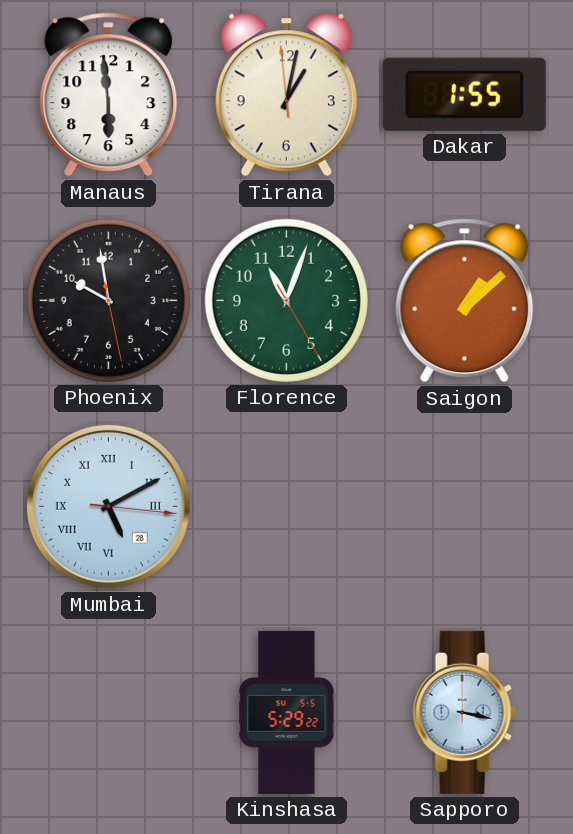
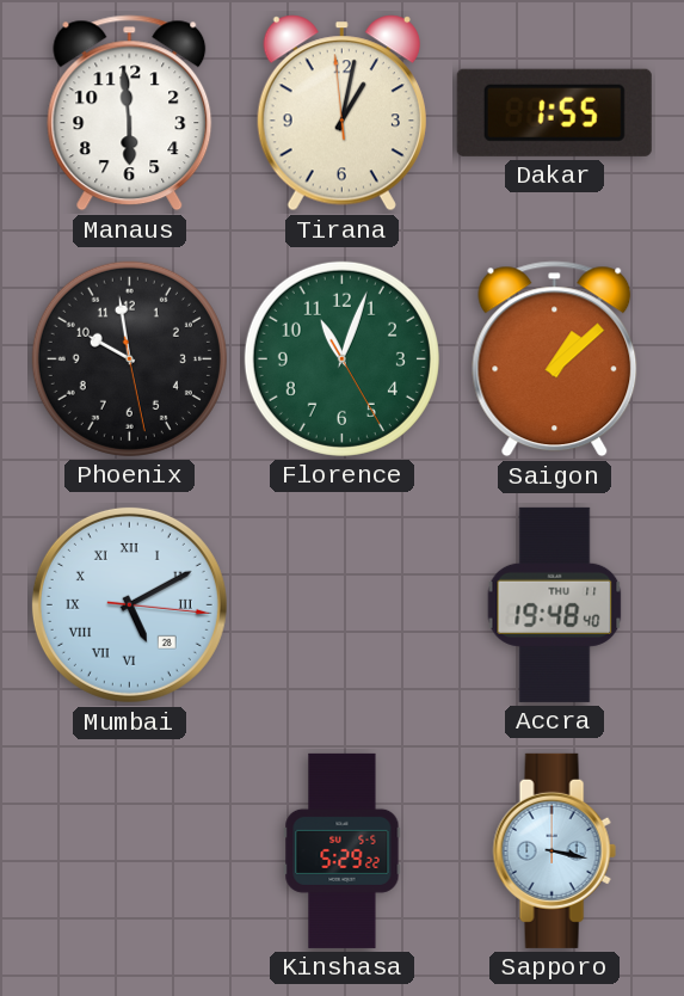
Accra: none -> 19:48
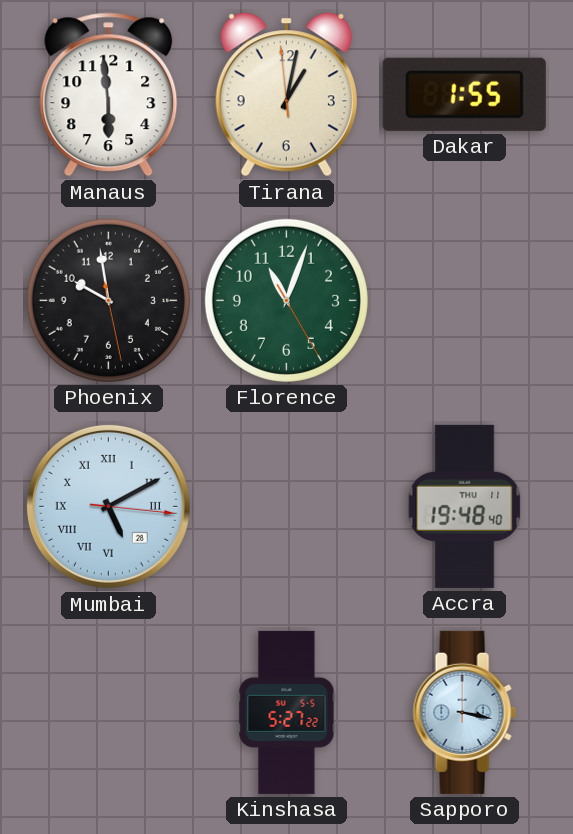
Saigon: 1:08 -> none
Kinshasa: 5:29 -> 5:27
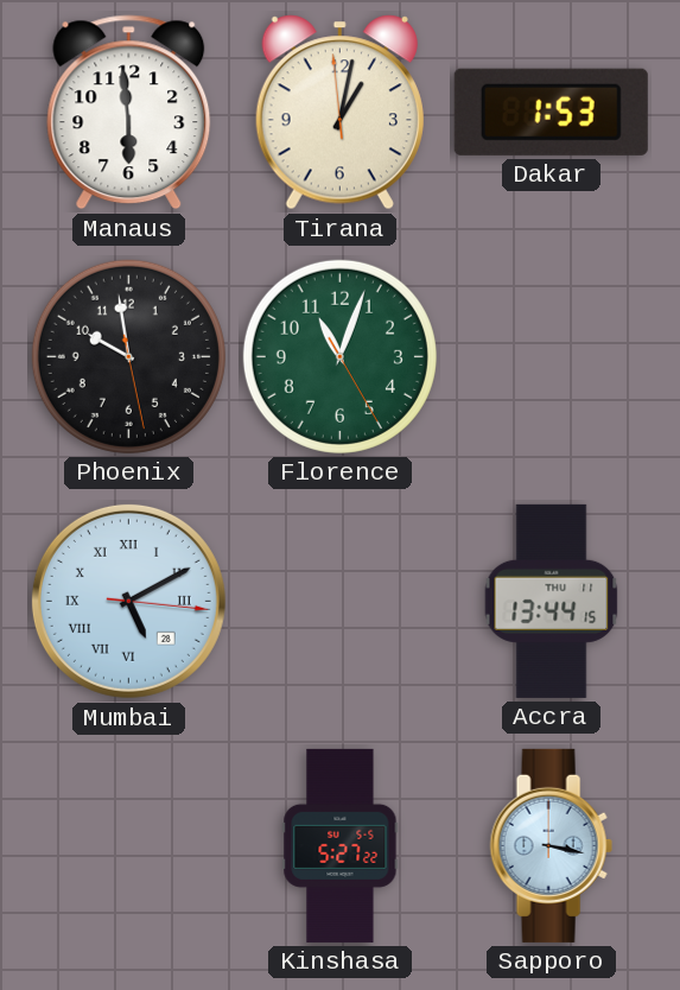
Dakar: 1:55 -> 1:53
Accra: 19:48 -> 13:44
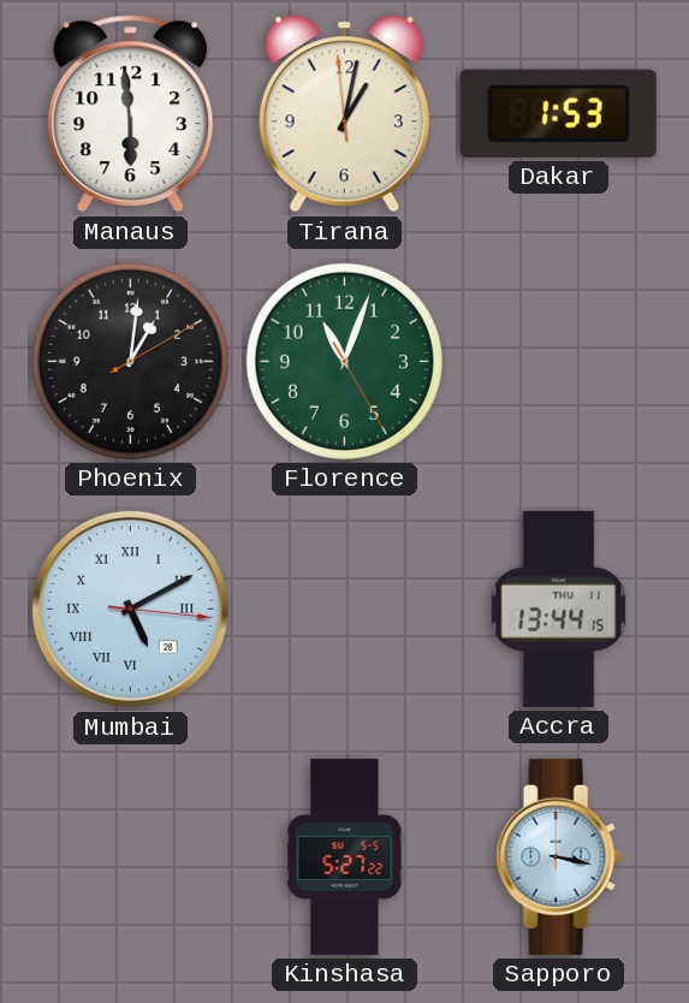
Phoenix: 9:58 -> 1:01
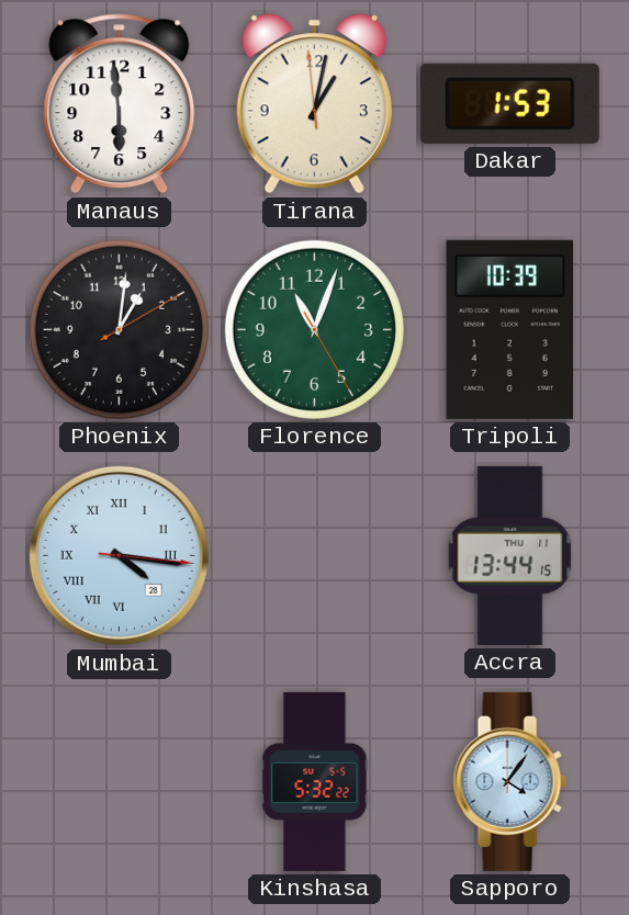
Tripoli: none -> 10:39
Mumbai: 5:10 -> 4:16
Kinshasa: 5:27 -> 5:32
Sapporo: 3:17 -> 4:06
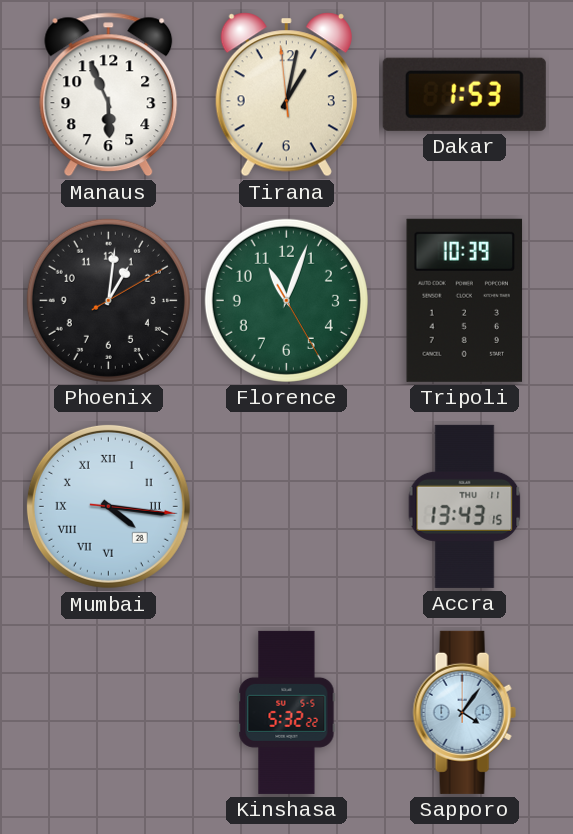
Manaus: 5:59 -> 5:56
Accra: 13:44 -> 13:43
